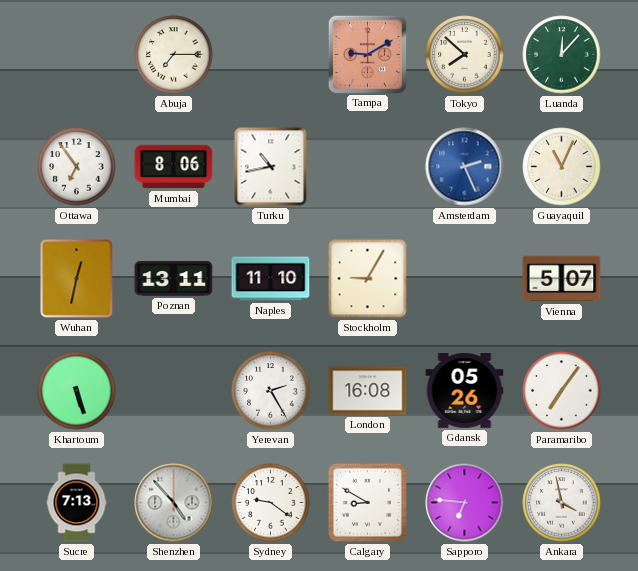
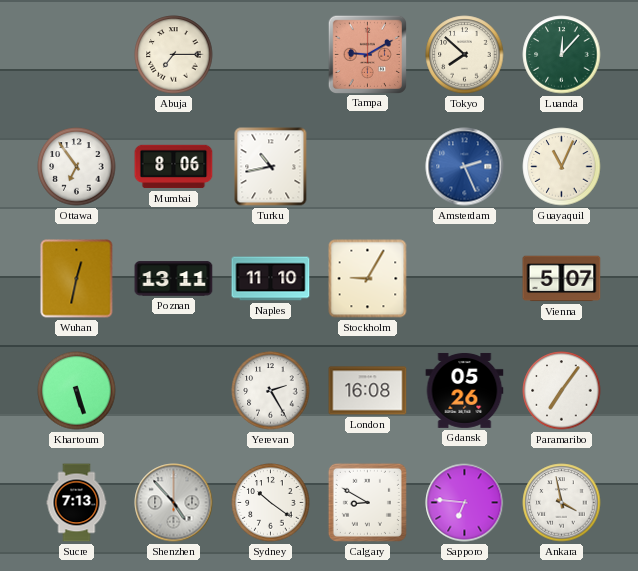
Sydney: 9:21 -> 10:21
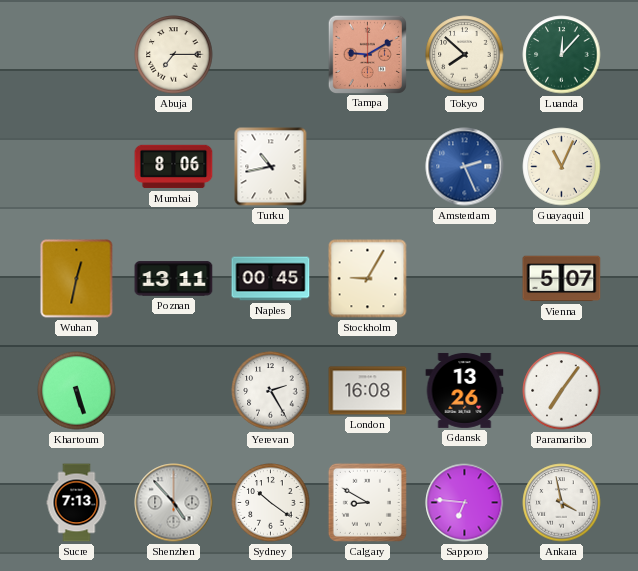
Ottawa: 6:54 -> none
Naples: 11:10 -> 00:45
Gdansk: 05:26 -> 13:26
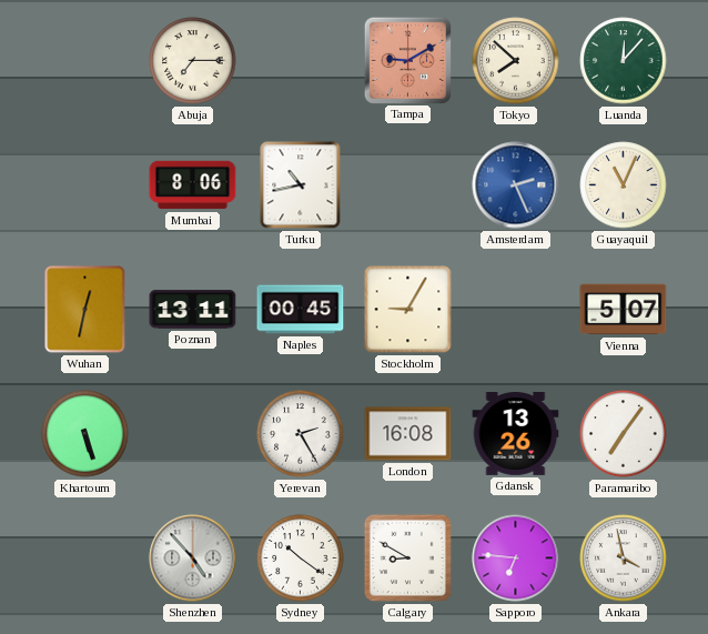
Sucre: 7:13 -> none
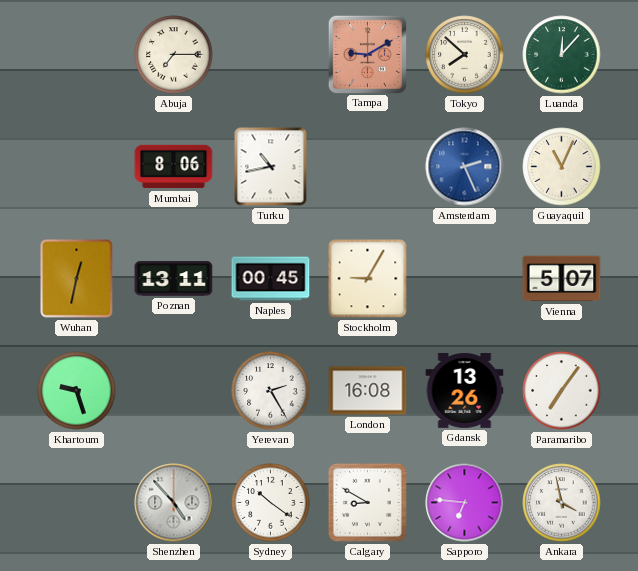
Khartoum: 5:27 -> 9:27
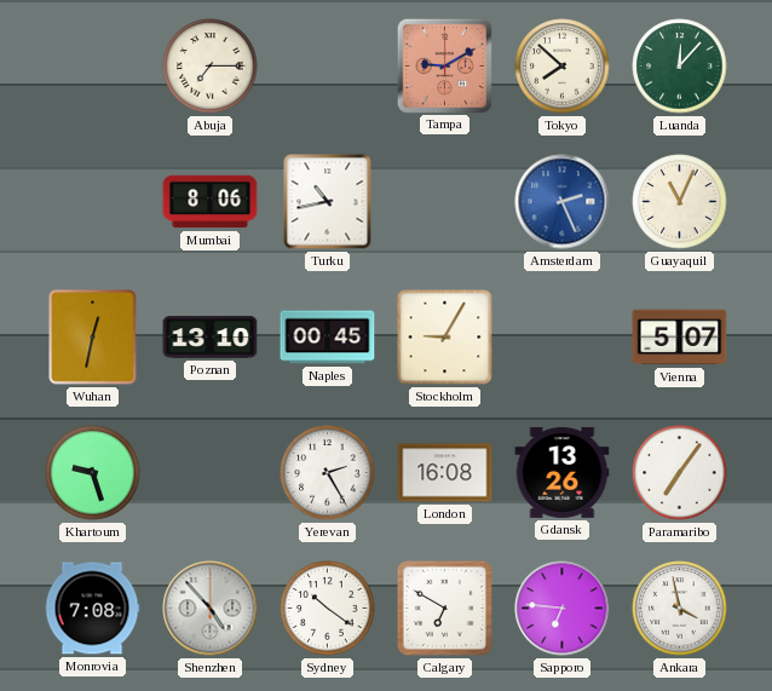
Poznan: 13:11 -> 13:10
Monrovia: none -> 7:08
Calgary: 8:50 -> 6:50
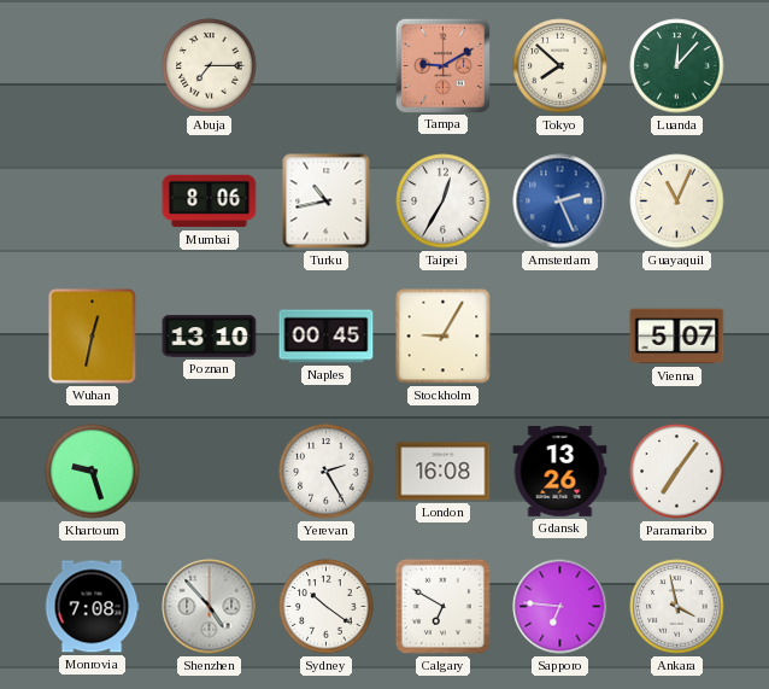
Taipei: none -> 12:35
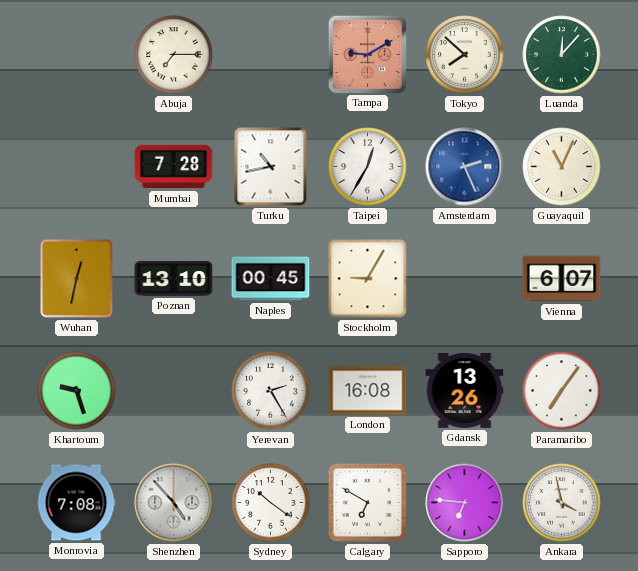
Mumbai: 8:06 -> 7:28
Vienna: 5:07 -> 6:07
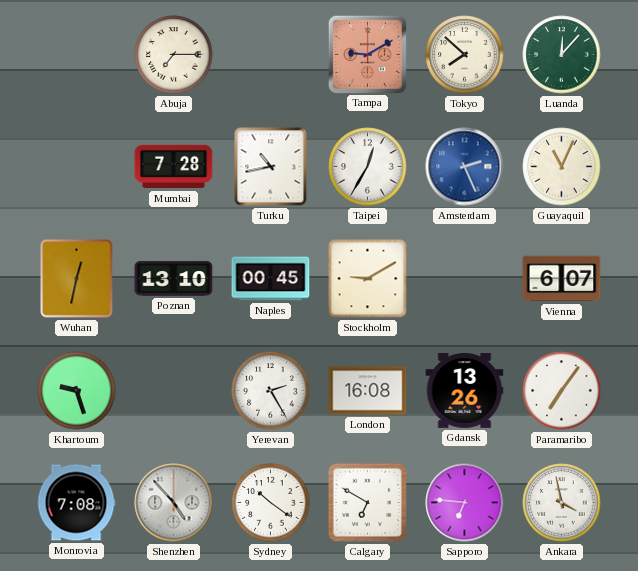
Stockholm: 9:05 -> 9:10
